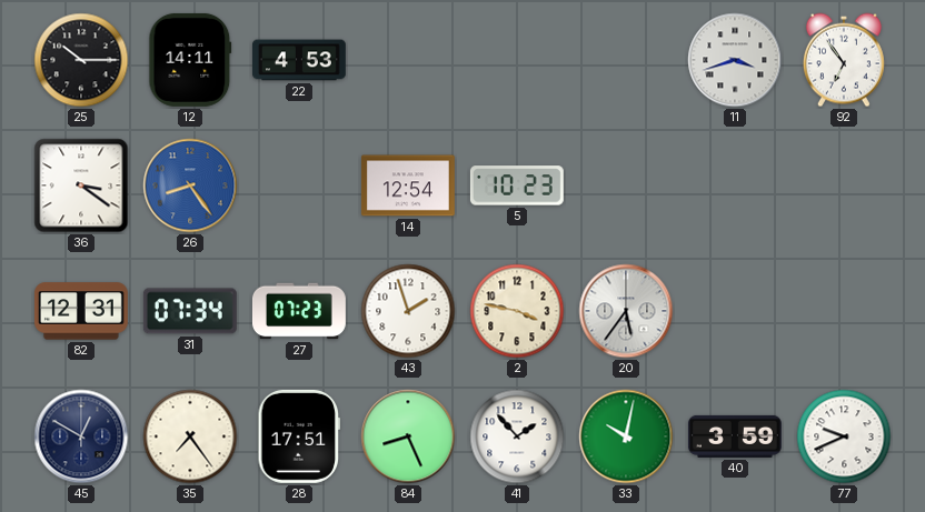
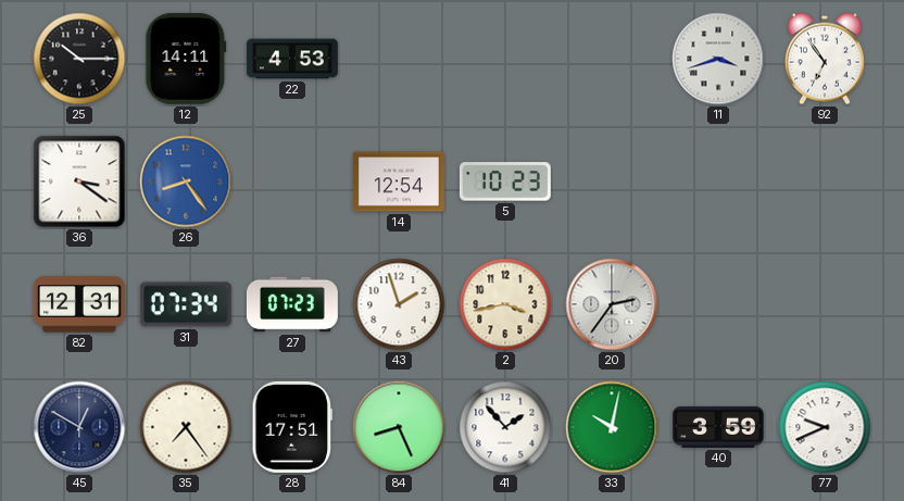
2: 3:47 -> 3:43
20: 5:36 -> 2:36
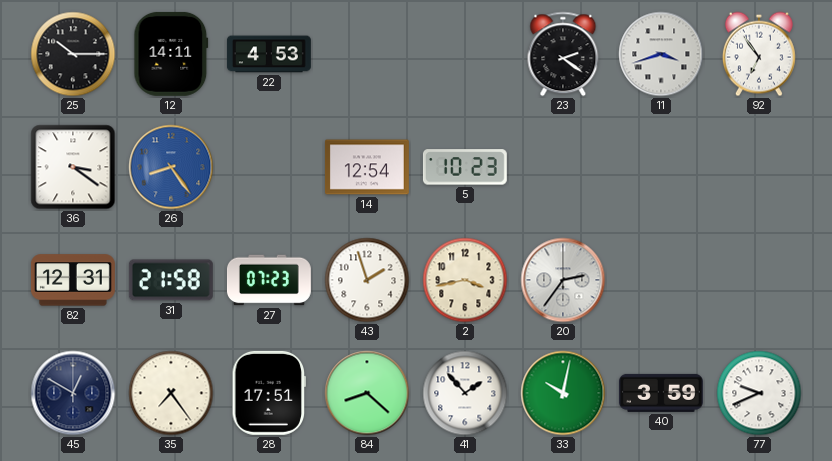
23: none -> 2:21
31: 07:34 -> 21:58
84: 8:26 -> 8:22
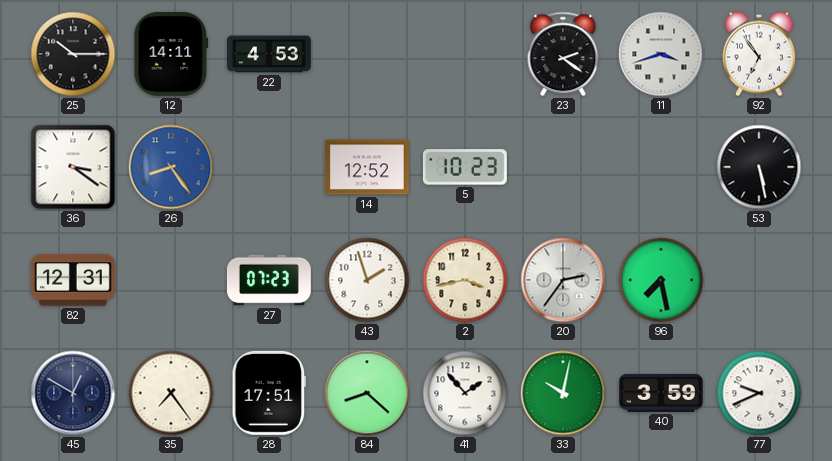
14: 12:54 -> 12:52
53: none -> 5:28
31: 21:58 -> none
96: none -> 7:28
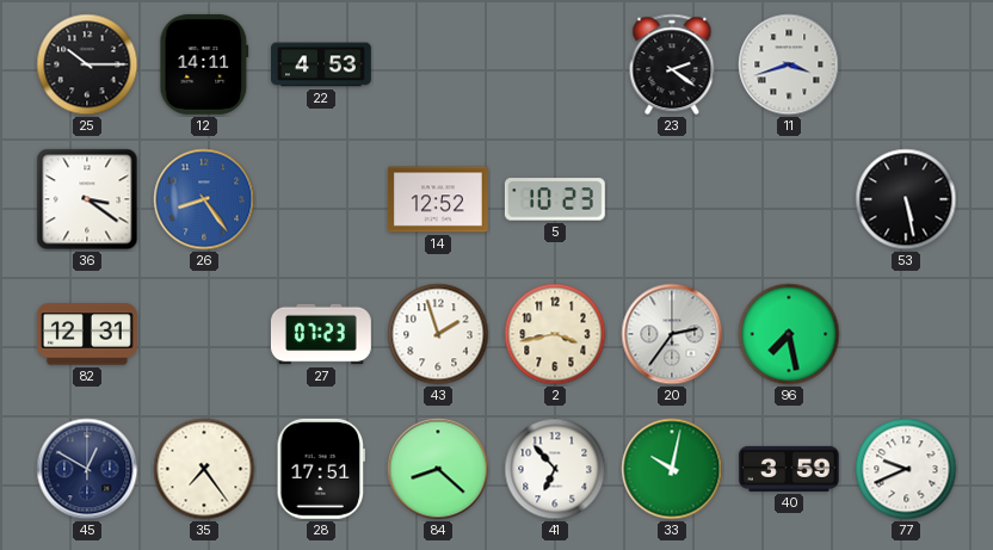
92: 6:54 -> none
41: 1:53 -> 6:53
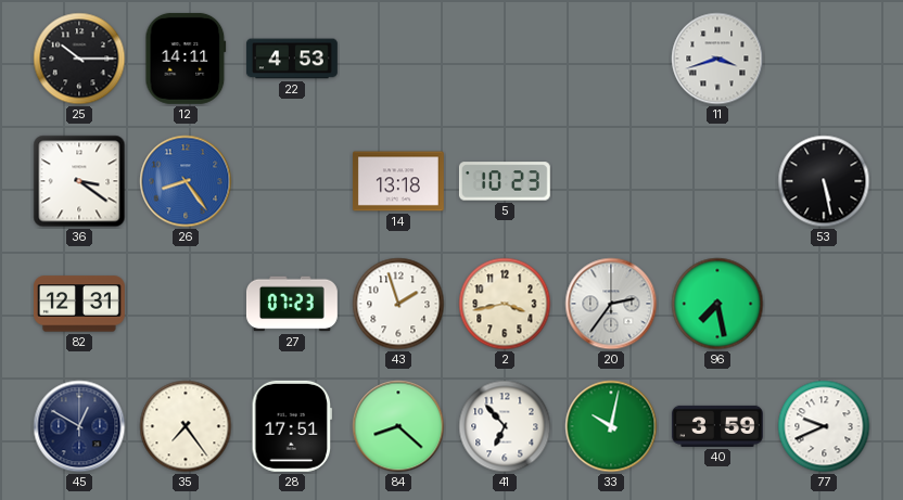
23: 2:21 -> none
14: 12:52 -> 13:18
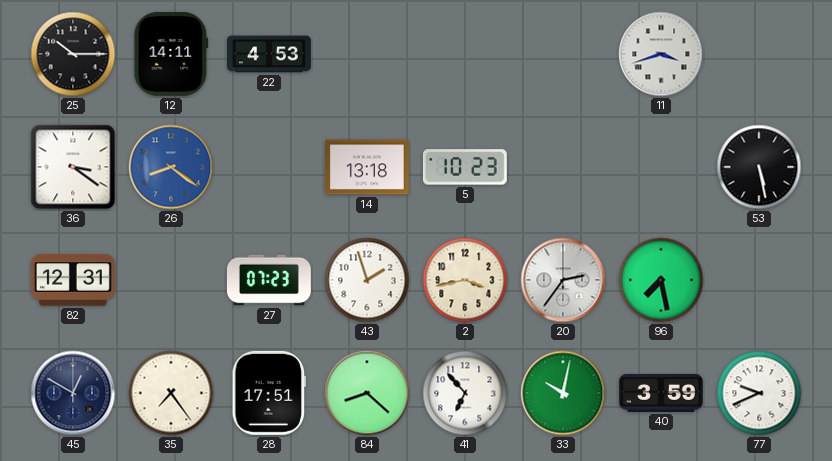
26: 8:24 -> 8:21
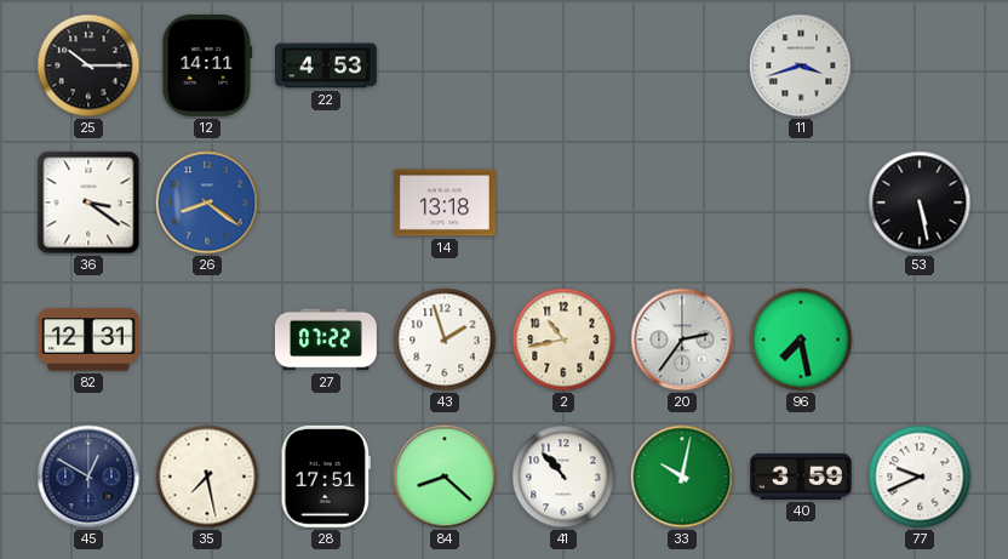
5: 10:23 -> none
27: 07:23 -> 07:22
2: 3:43 -> 10:43
35: 7:24 -> 7:28
41: 6:53 -> 10:53
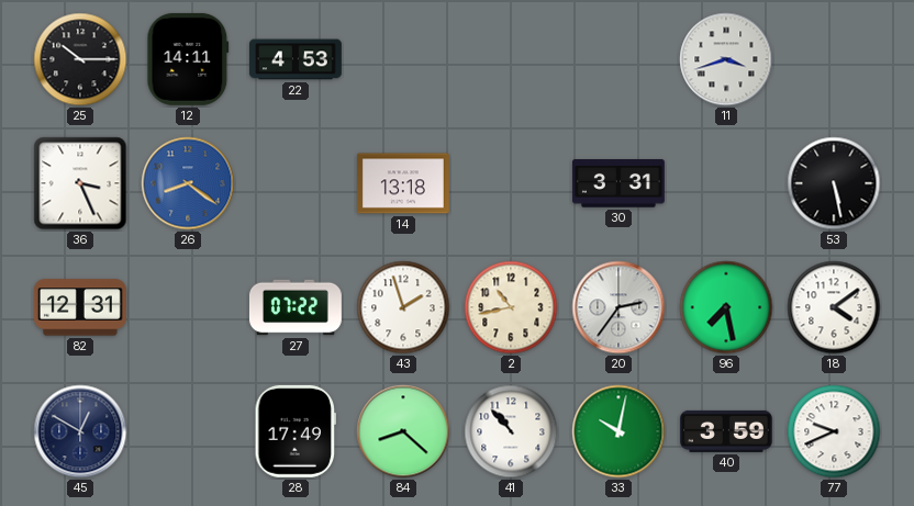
36: 3:21 -> 3:26
30: none -> 3:31
18: none -> 4:09
35: 7:28 -> none
28: 17:51 -> 17:49
